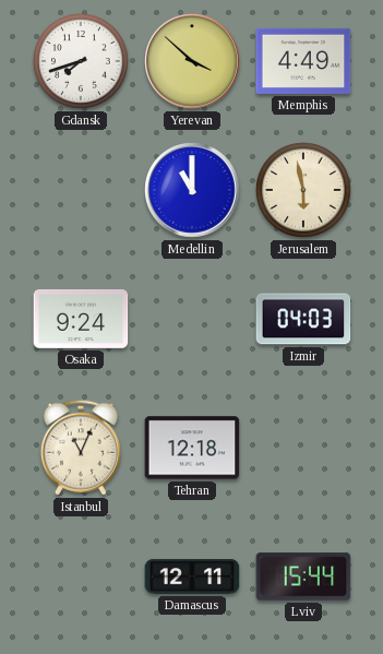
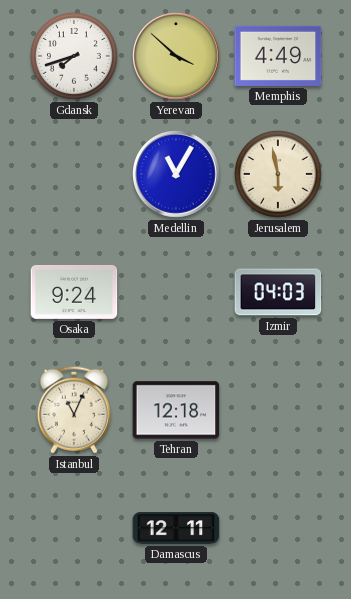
Medellin: 11:00 -> 11:05
Lviv: 15:44 -> none
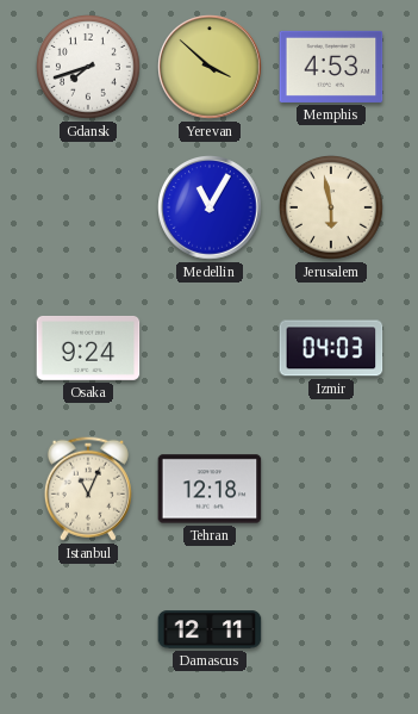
Memphis: 4:49 -> 4:53
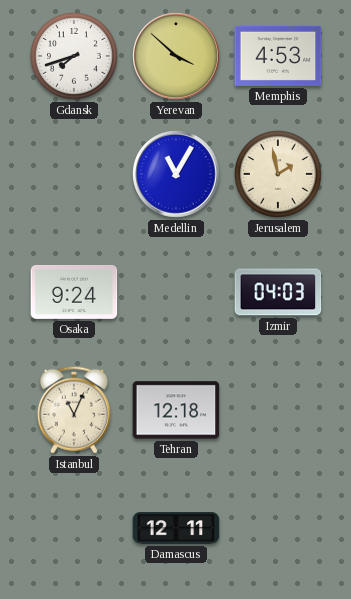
Jerusalem: 5:58 -> 1:58
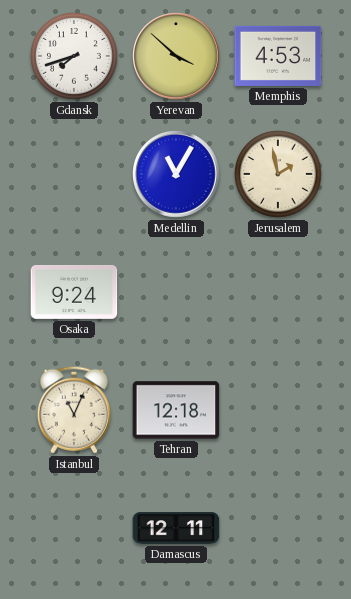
Izmir: 04:03 -> none
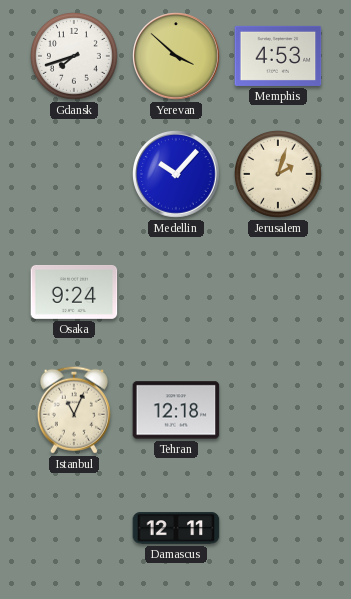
Medellin: 11:05 -> 10:07
Jerusalem: 1:58 -> 2:03
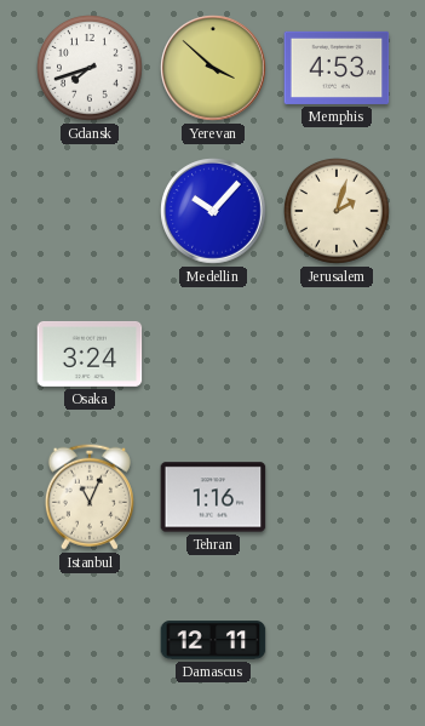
Osaka: 9:24 -> 3:24
Tehran: 12:18 -> 1:16
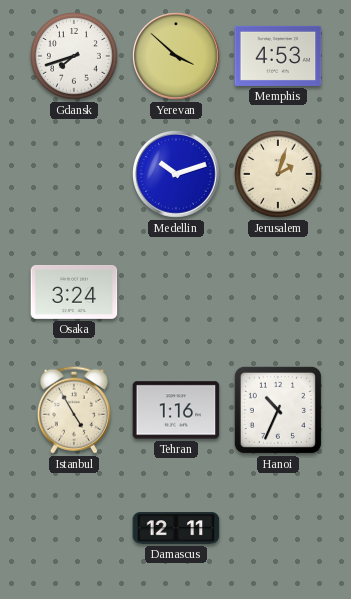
Medellin: 10:07 -> 10:12
Istanbul: 11:04 -> 4:55
Hanoi: none -> 10:34
